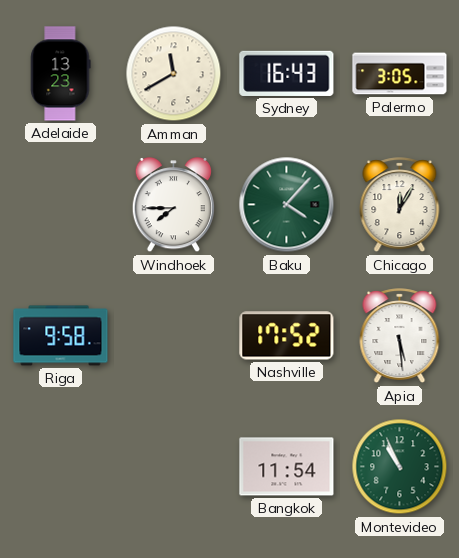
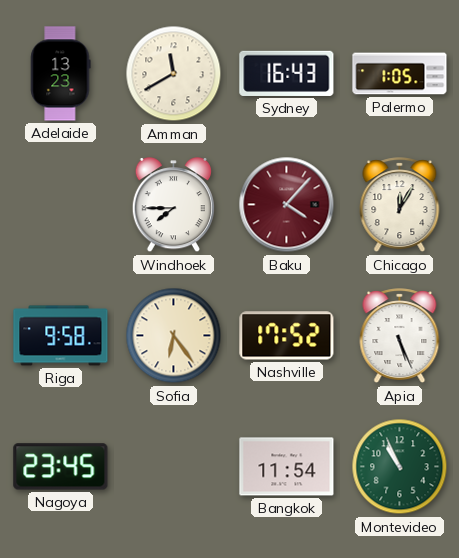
Palermo: 3:05 -> 1:05
Baku dial: green -> burgundy
Sofia: none -> 6:24
Apia: 5:29 -> 5:26
Nagoya: none -> 23:45
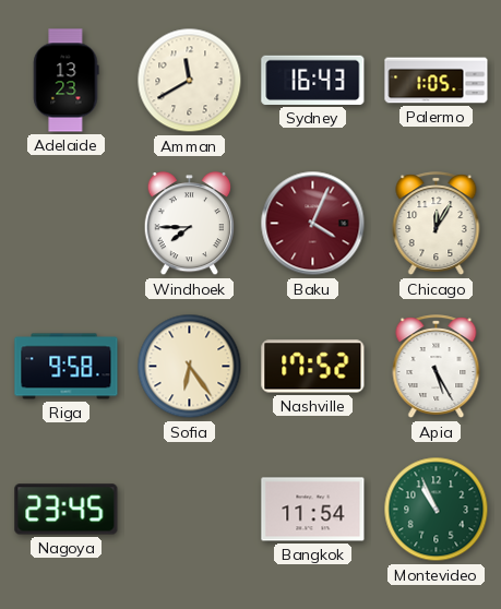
Baku: 4:07 -> 4:04
Apia: 5:26 -> 5:25
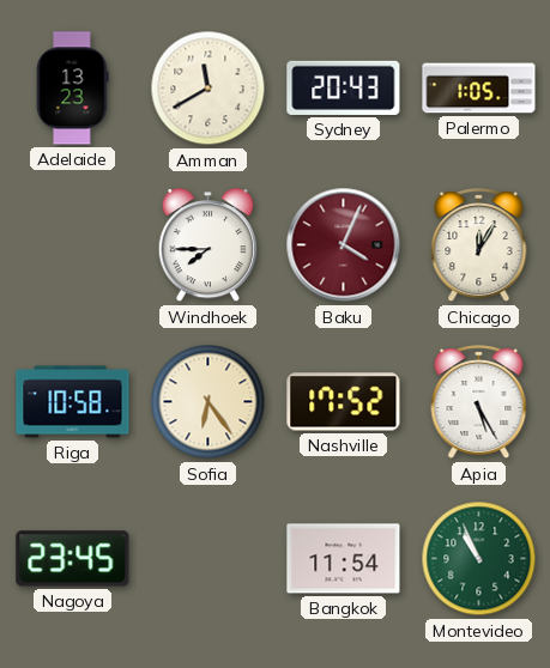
Sydney: 16:43 -> 20:43
Riga: 9:58 -> 10:58
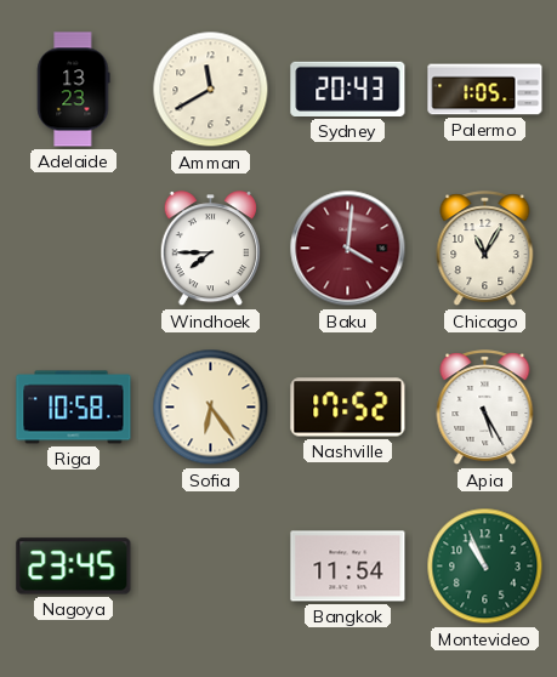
Baku: 4:04 -> 4:01
Chicago: 12:05 -> 11:05
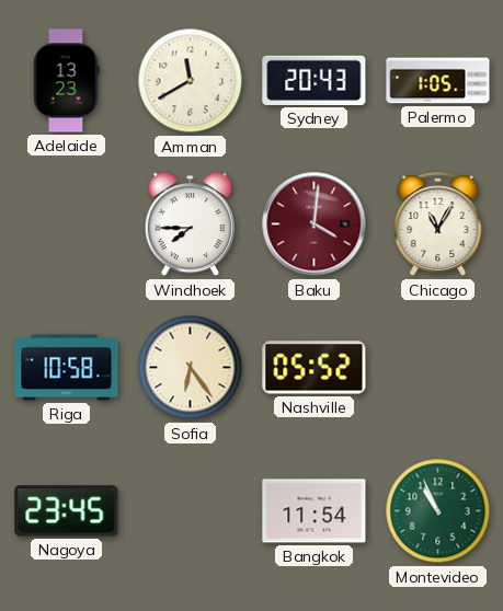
Nashville: 17:52 -> 05:52
Apia: 5:25 -> none
